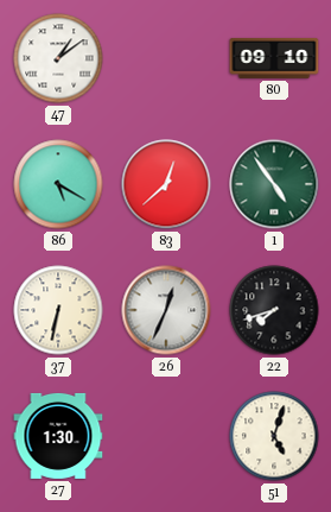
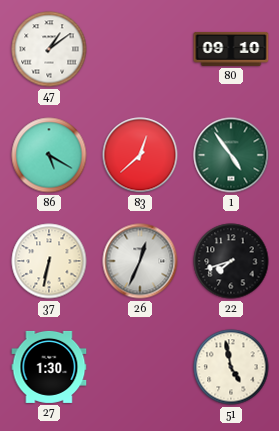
51: 5:03 -> 4:58
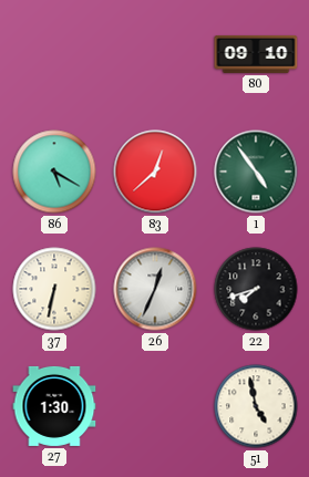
47: 1:09 -> none
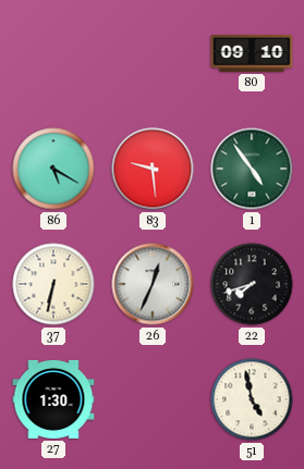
83: 12:38 -> 9:29
